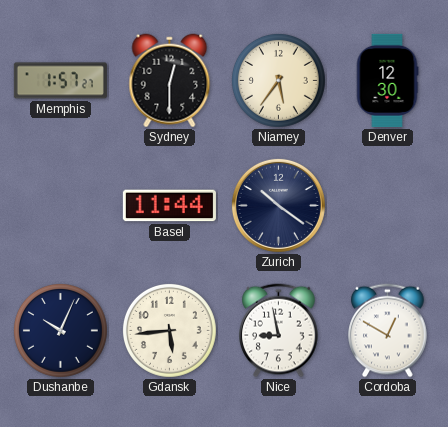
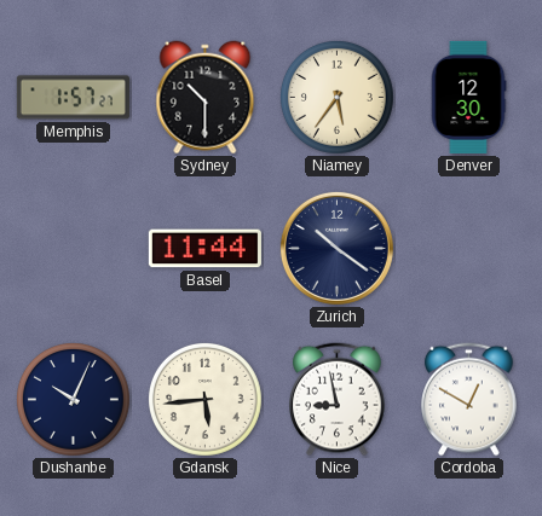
Sydney: 12:30 -> 10:30
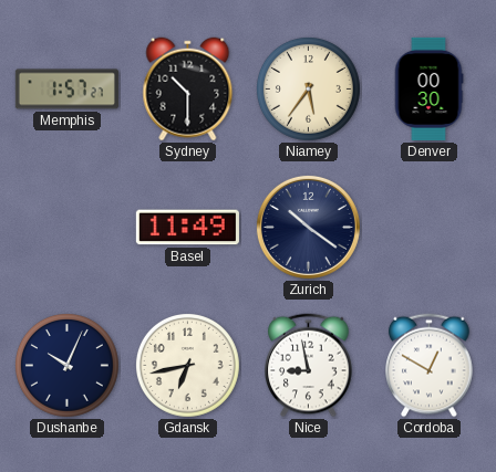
Denver: 12:30 -> 00:30
Basel: 11:44 -> 11:49
Gdansk: 5:44 -> 6:43
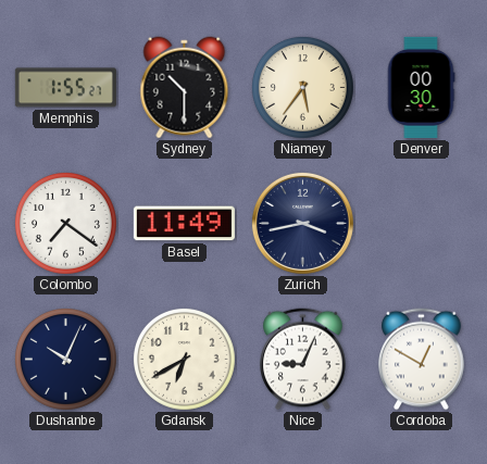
Memphis: 1:57 -> 1:55
Colombo: none -> 7:21
Zurich: 10:21 -> 3:43
Gdansk: 6:43 -> 6:40
Nice: 8:58 -> 9:04
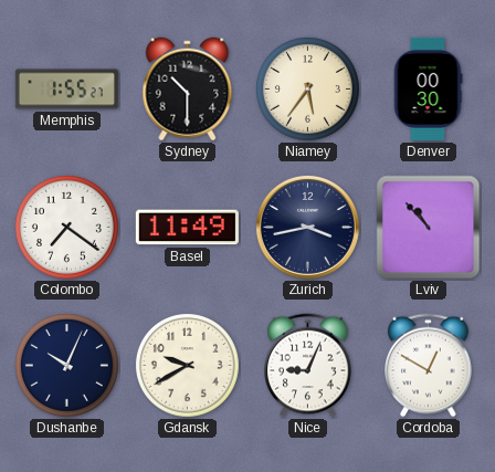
Lviv: none -> 10:53
Gdansk: 6:40 -> 9:40
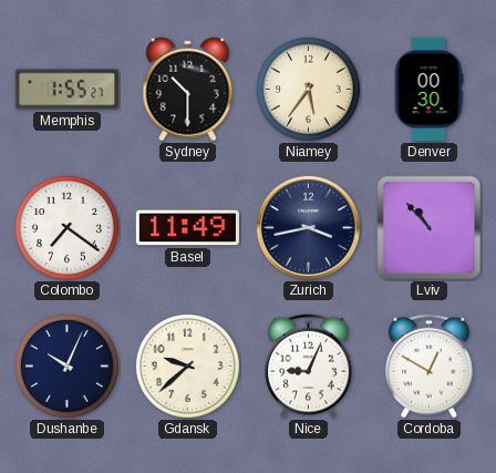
Gdansk: 9:40 -> 9:38
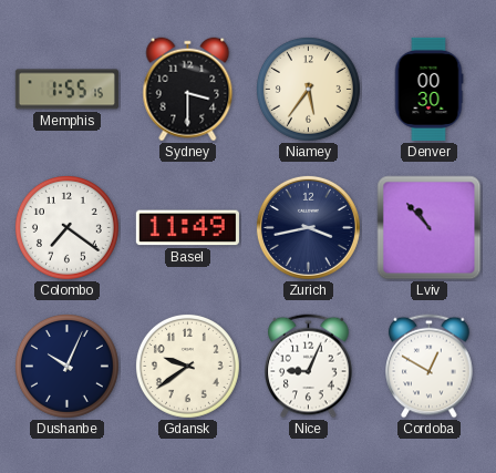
Memphis: 1:55:27 -> 1:55:15
Sydney: 10:30 -> 3:30
Gdansk: 9:38 -> 9:39
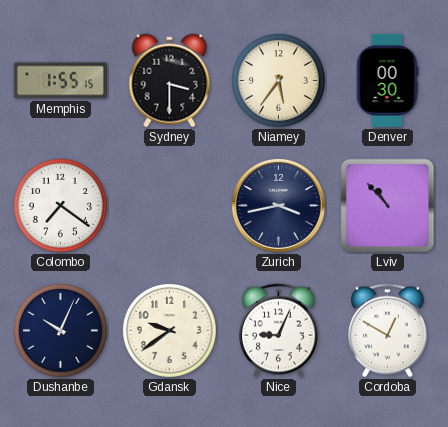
Basel: 11:49 -> none
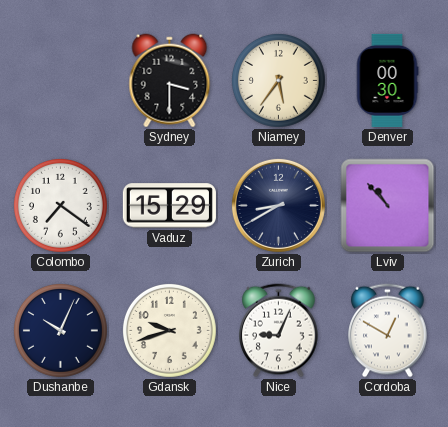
Memphis: 1:55 -> none
Vaduz: none -> 15:29
Zurich: 3:43 -> 8:40
Gdansk: 9:39 -> 9:42
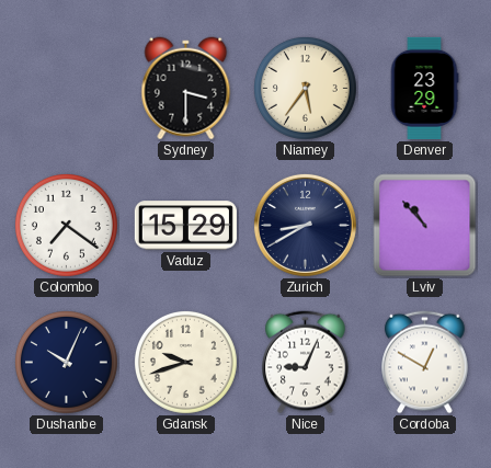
Denver: 00:30 -> 23:29
